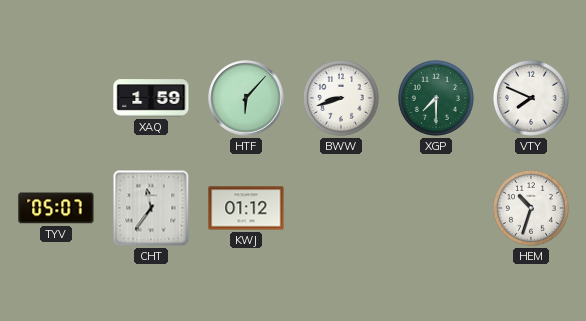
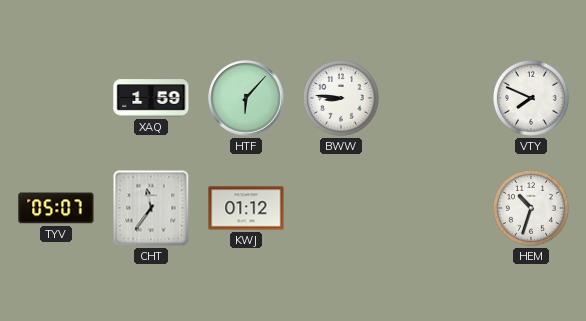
BWW: 8:42 -> 8:46
XGP: 7:30 -> none
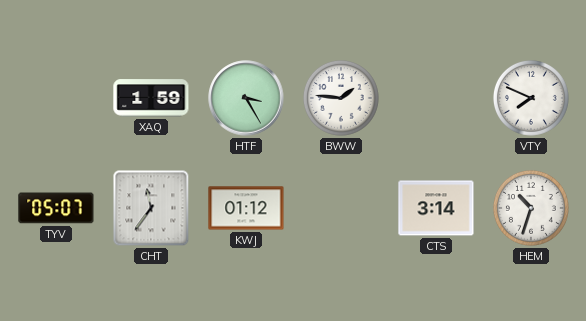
HTF: 6:07 -> 3:25
BWW: 8:46 -> 1:46
CTS: none -> 3:14
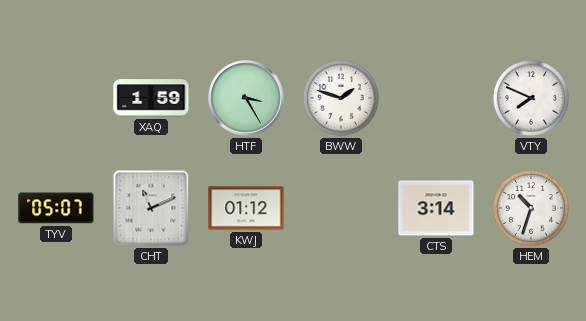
BWW: 1:46 -> 1:48
CHT: 11:36 -> 11:11
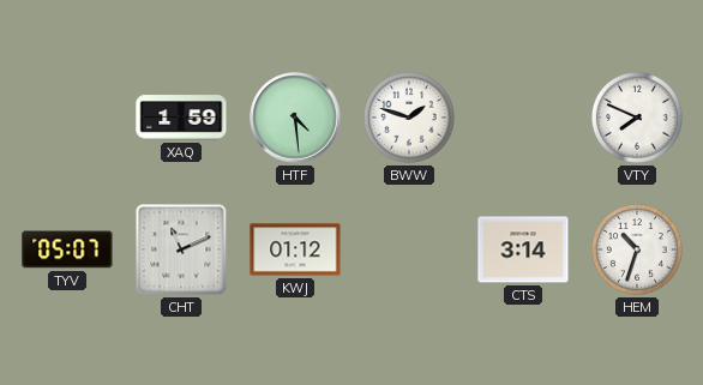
HTF: 3:25 -> 4:29
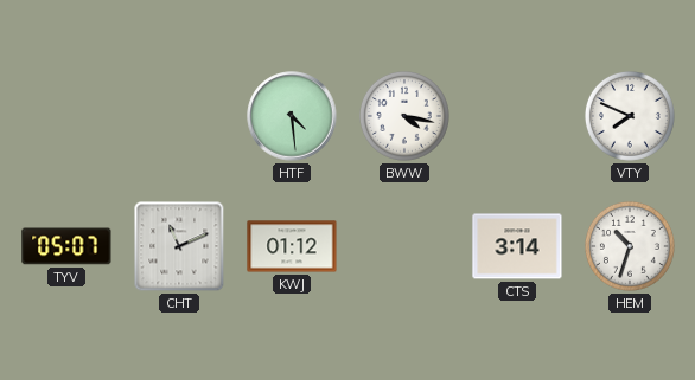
XAQ: 1:59 -> none
BWW: 1:48 -> 4:17
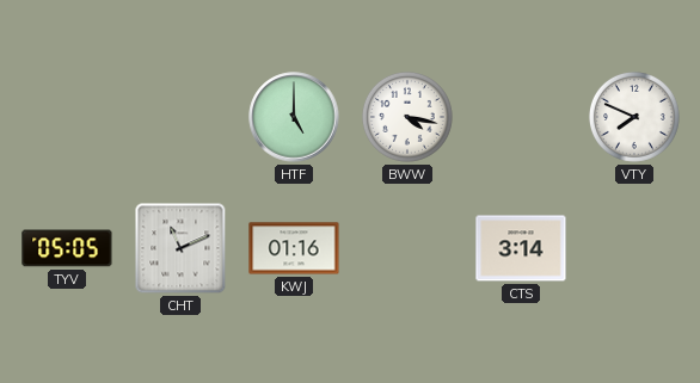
HTF: 4:29 -> 5:00
TYV: 05:07 -> 05:05
KWJ: 01:12 -> 01:16
HEM: 10:33 -> none
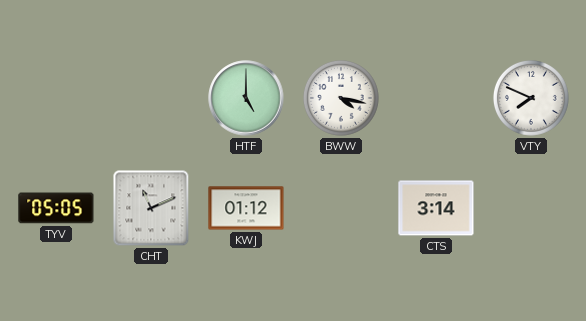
KWJ: 01:16 -> 01:12
